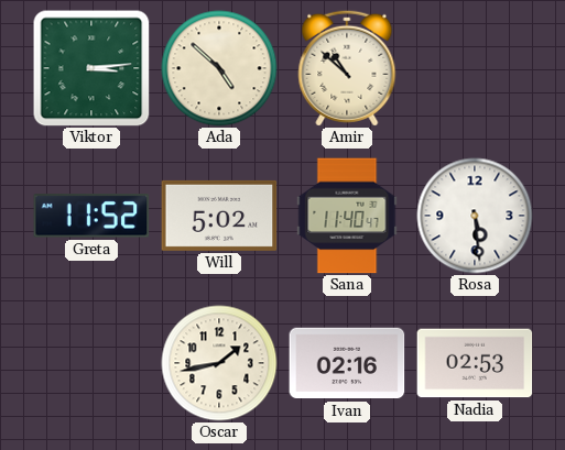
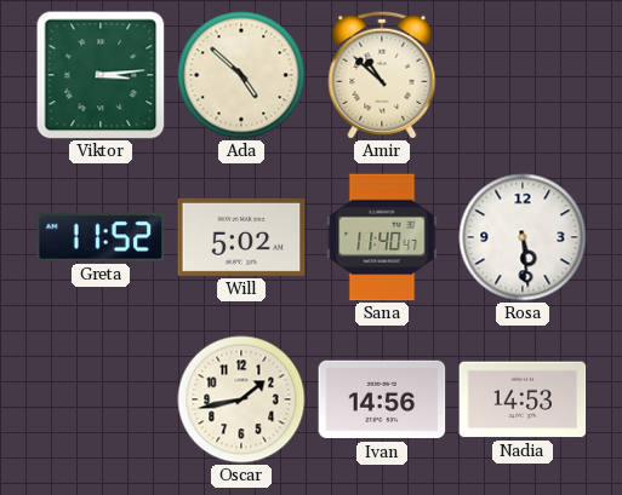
Ivan: 02:16 -> 14:56
Nadia: 02:53 -> 14:53
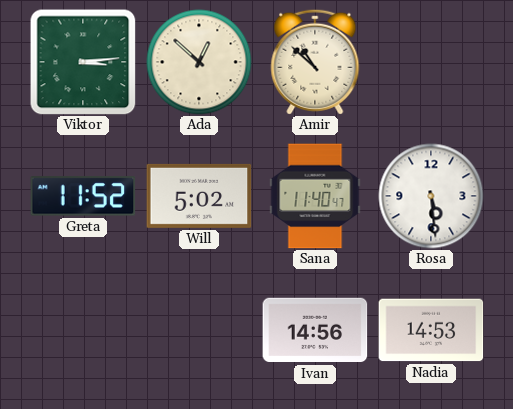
Ada: 4:52 -> 12:52
Oscar: 1:43 -> none
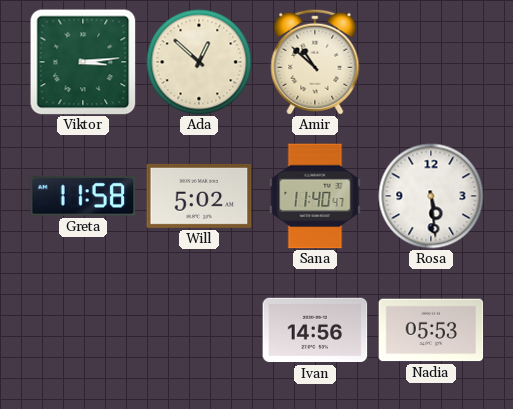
Greta: 11:52 -> 11:58
Nadia: 14:53 -> 05:53
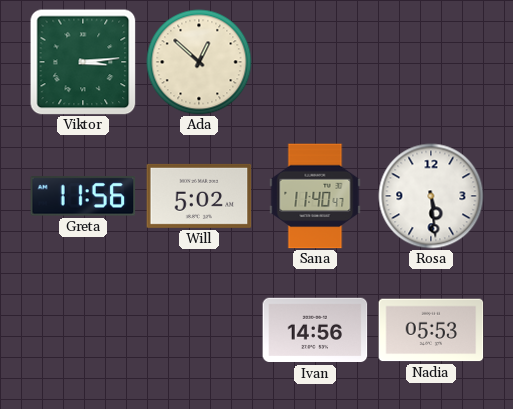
Amir: 10:52 -> none
Greta: 11:58 -> 11:56
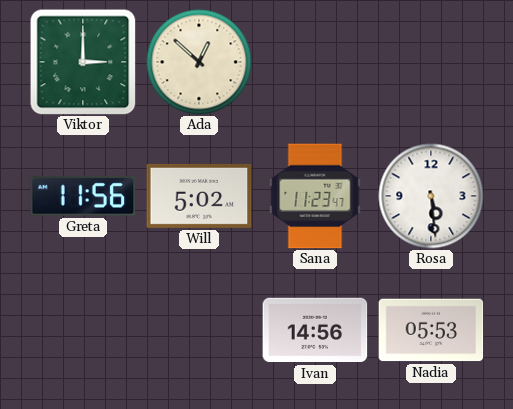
Viktor: 3:14 -> 3:00
Sana: 11:40 -> 11:23
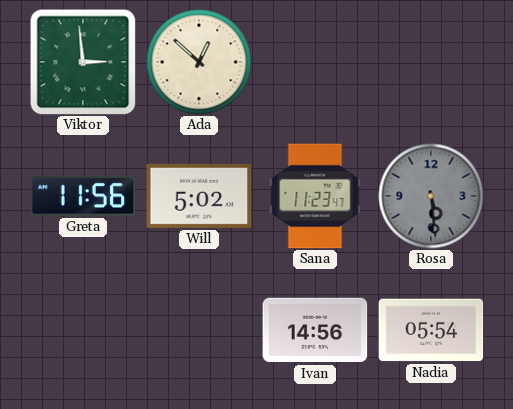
Viktor: 3:00 -> 2:59
Rosa dial: white -> grey
Nadia: 05:53 -> 05:54
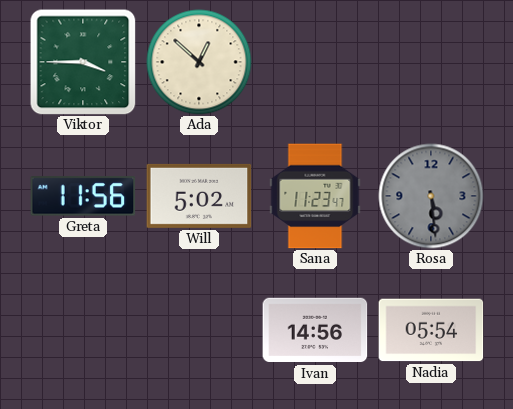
Viktor: 2:59 -> 3:45
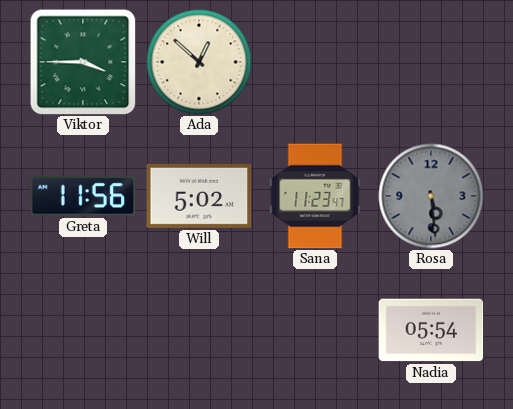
Ivan: 14:56 -> none
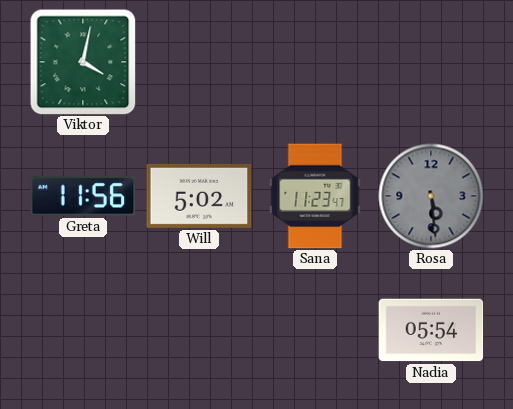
Viktor: 3:45 -> 4:02
Ada: 12:52 -> none
